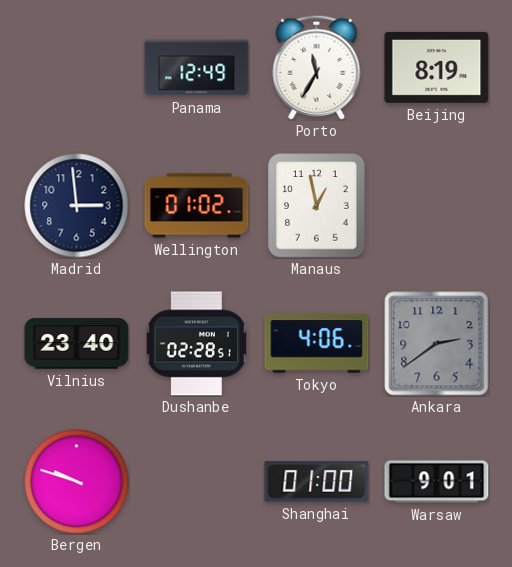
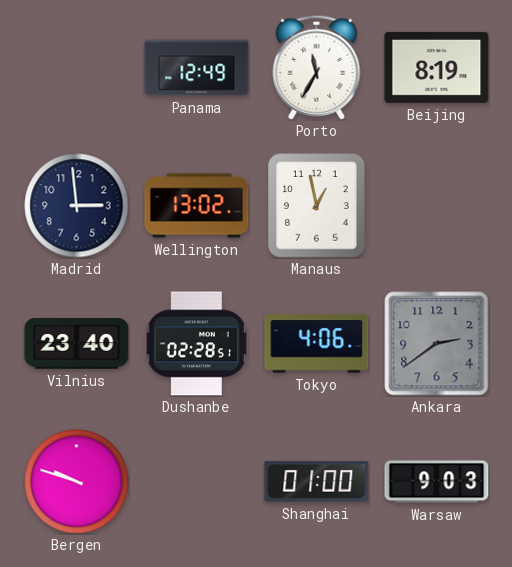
Wellington: 01:02 -> 13:02
Warsaw: 9:01 -> 9:03
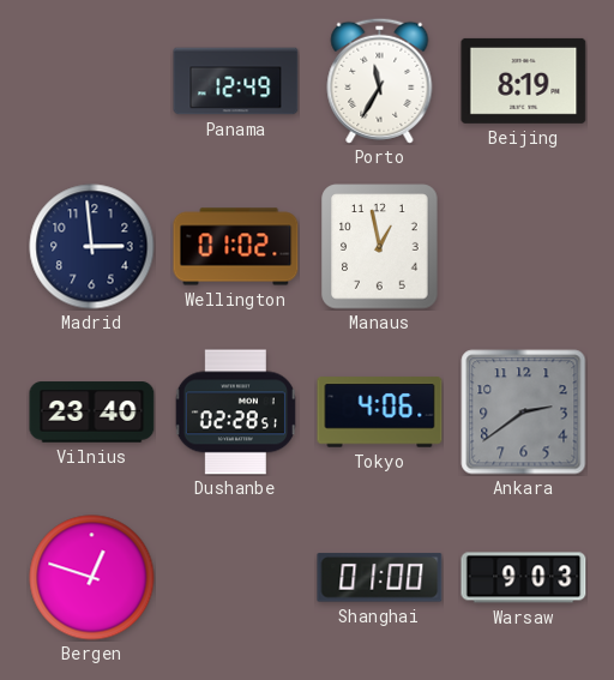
Wellington: 13:02 -> 01:02
Bergen: 9:48 -> 12:48
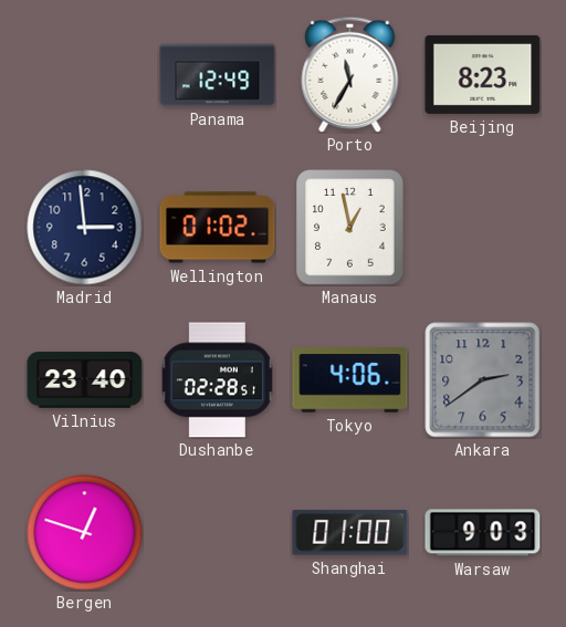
Beijing: 8:19 -> 8:23
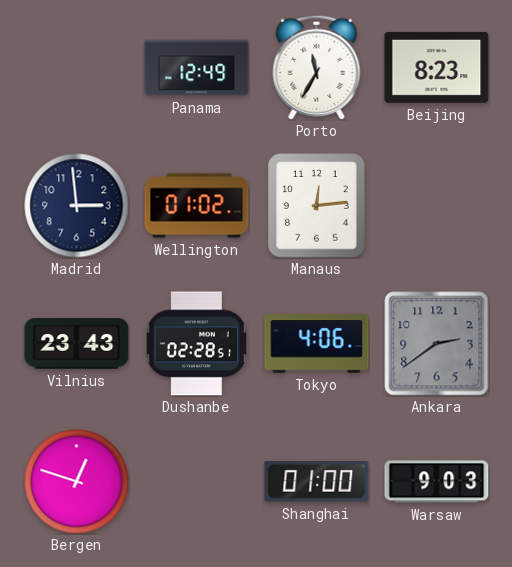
Manaus: 12:58 -> 12:14
Vilnius: 23:40 -> 23:43
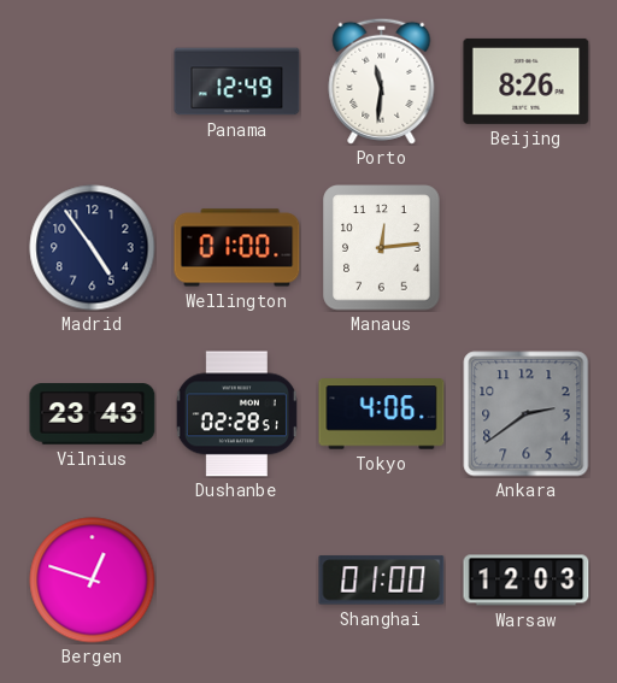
Porto: 11:35 -> 11:31
Beijing: 8:23 -> 8:26
Madrid: 2:59 -> 4:54
Wellington: 01:02 -> 01:00
Warsaw: 9:03 -> 12:03
